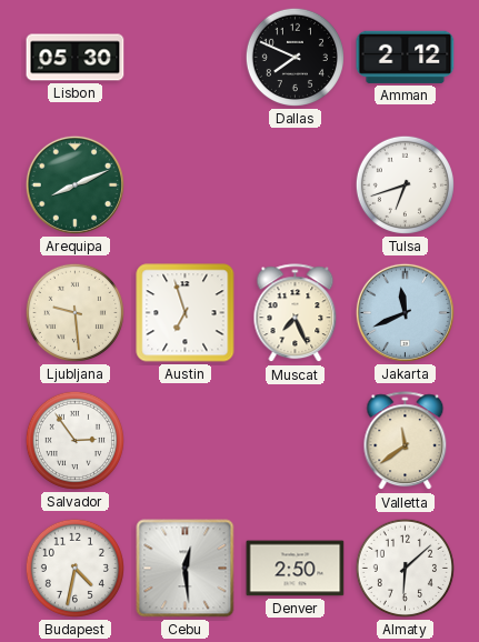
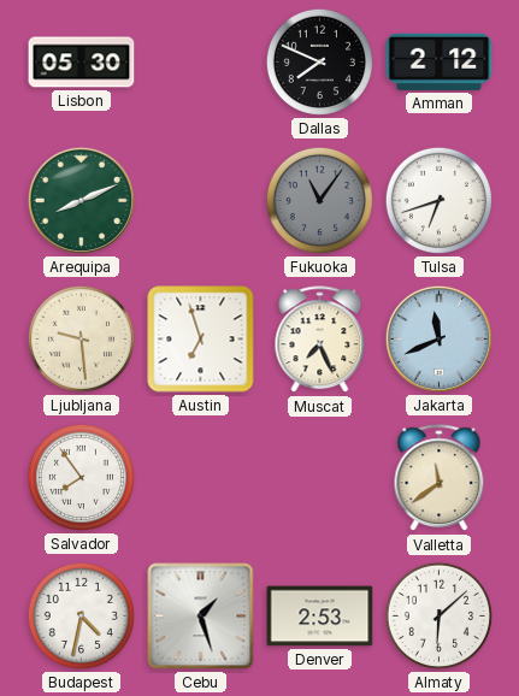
Fukuoka: none -> 11:06
Salvador: 2:54 -> 7:54
Cebu: 12:29 -> 1:27
Denver: 2:50 -> 2:53
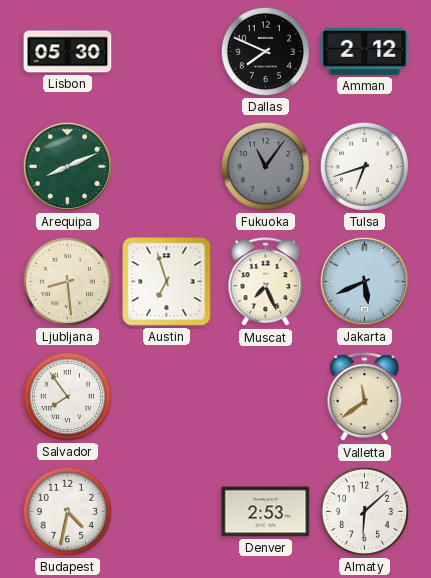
Ljubljana: 9:29 -> 8:29
Jakarta: 11:41 -> 5:41
Cebu: 1:27 -> none
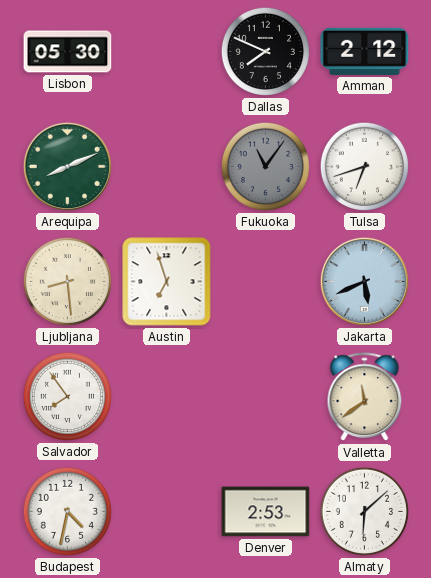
Muscat: 7:26 -> none
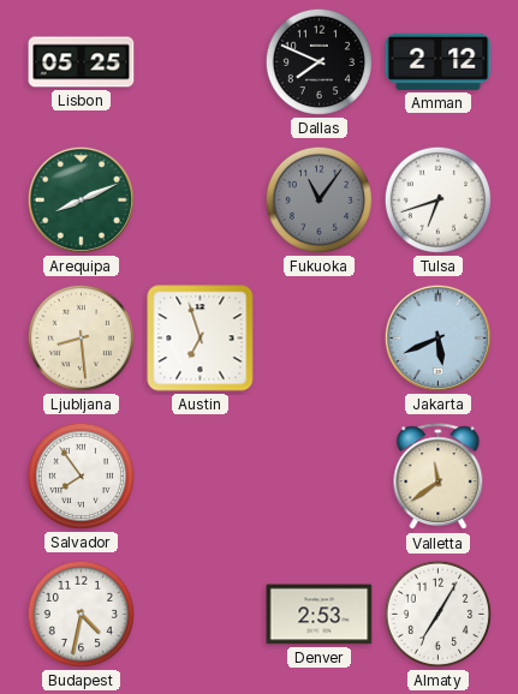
Lisbon: 05:30 -> 05:25
Almaty: 6:08 -> 7:05
